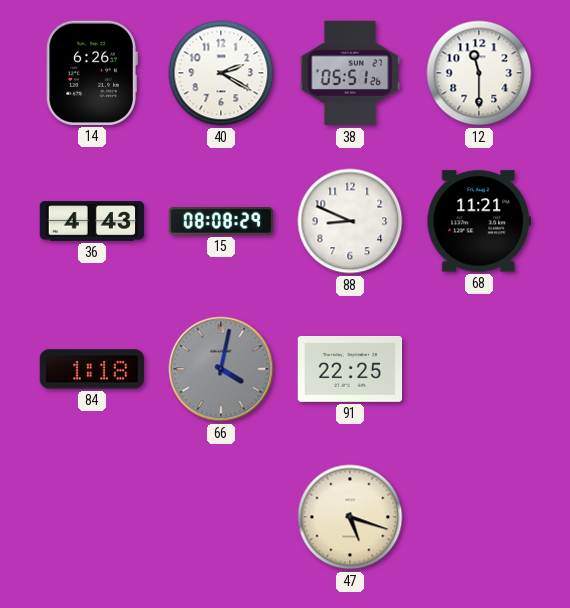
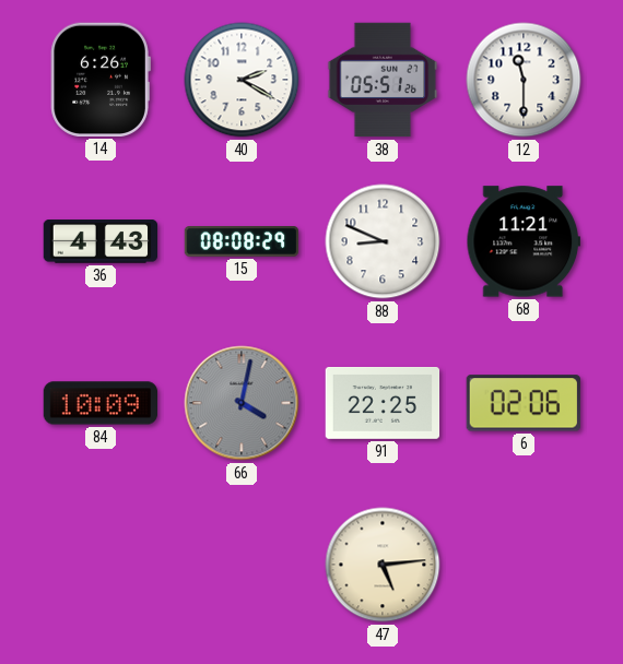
84: 1:18 -> 10:09
6: none -> 02:06
47: 5:18 -> 5:14
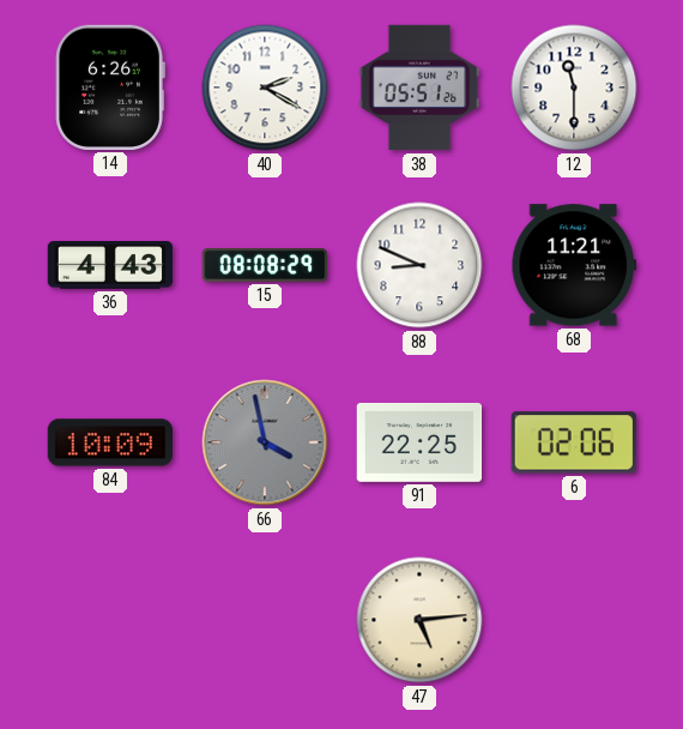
66: 4:02 -> 3:58
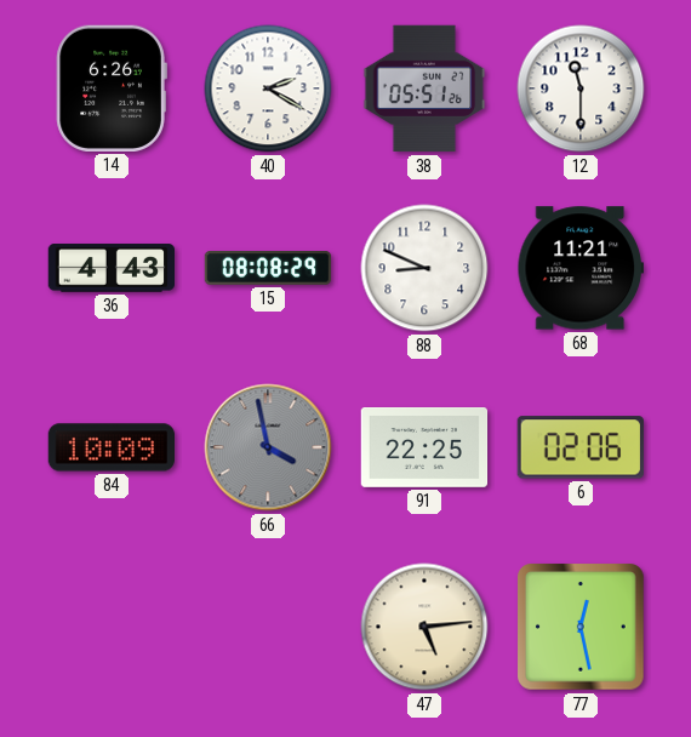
77: none -> 12:28
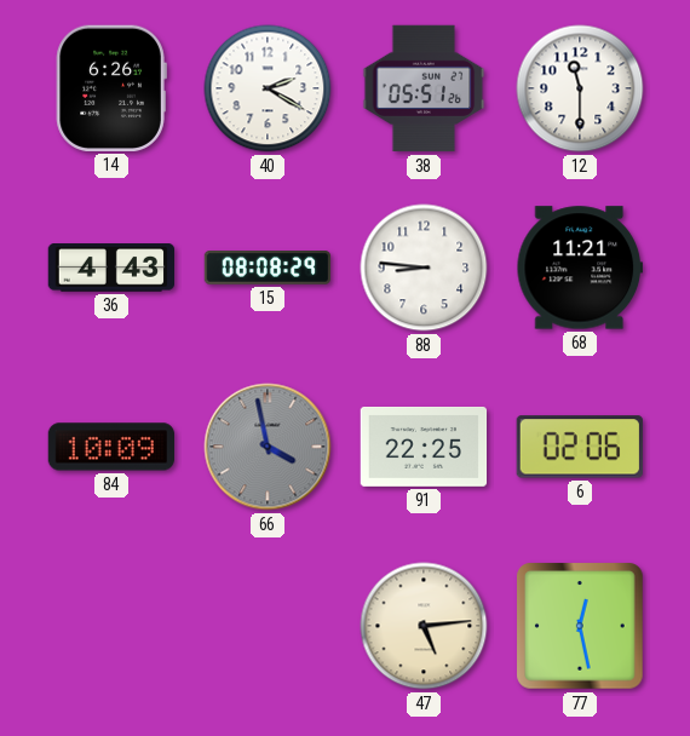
88: 8:49 -> 8:46
